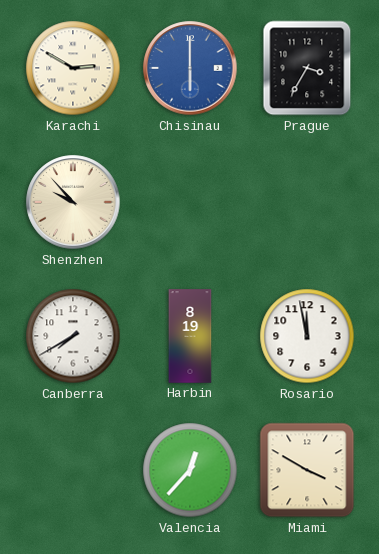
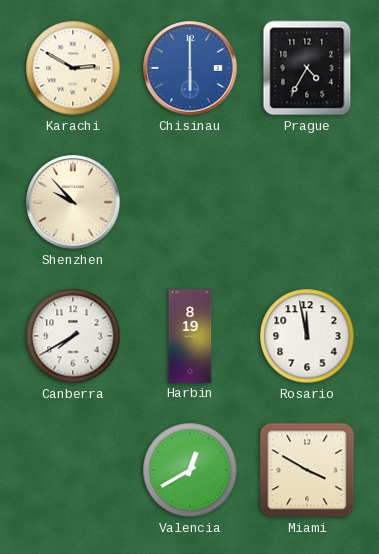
Prague: 3:35 -> 4:35
Valencia: 12:37 -> 12:40
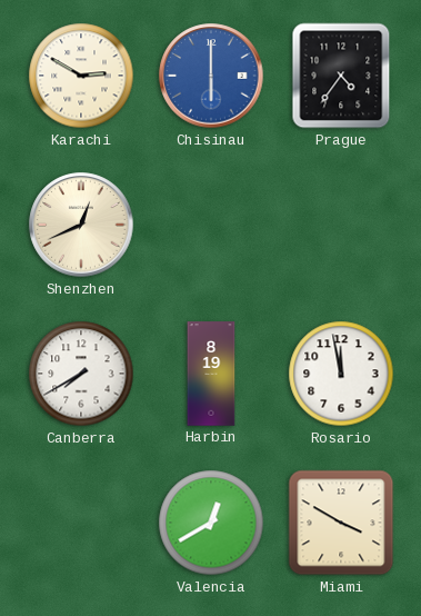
Prague: 4:35 -> 4:36
Shenzhen: 9:53 -> 12:41
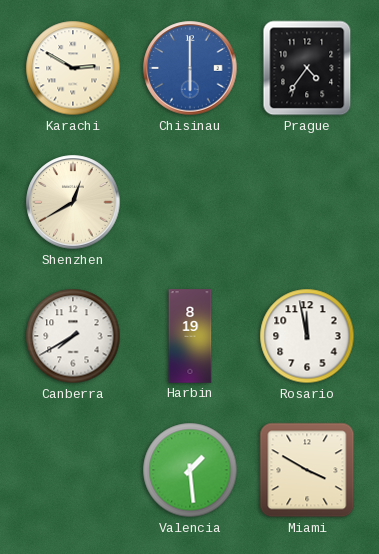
Shenzhen: 12:41 -> 12:40
Valencia: 12:40 -> 1:29
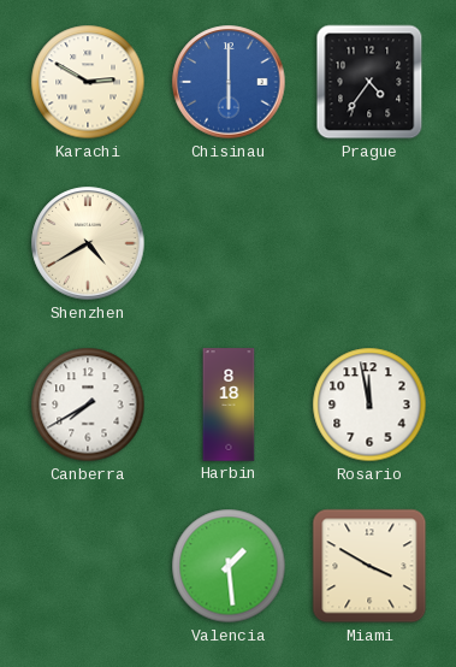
Shenzhen: 12:40 -> 4:40
Harbin: 8:19 -> 8:18
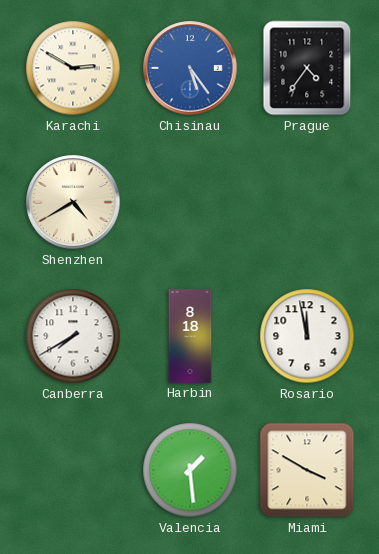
Chisinau: 6:00 -> 5:24
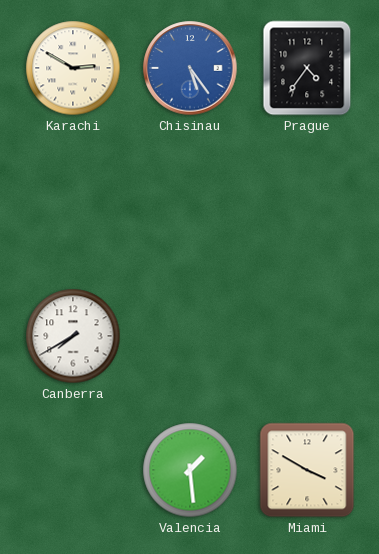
Shenzhen: 4:40 -> none
Harbin: 8:18 -> none
Rosario: 11:58 -> none
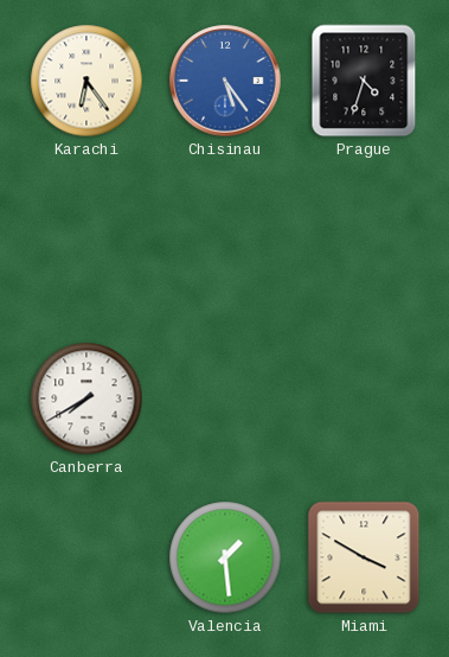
Karachi: 2:50 -> 6:24
Prague: 4:36 -> 4:33
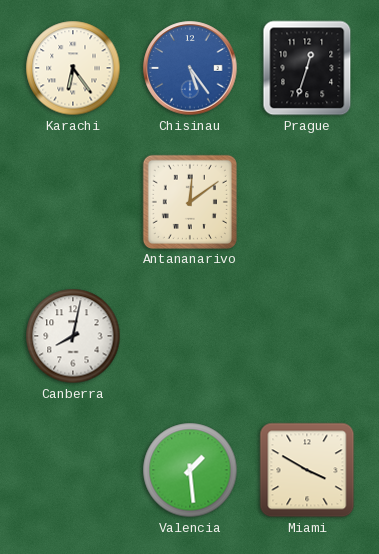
Prague: 4:33 -> 12:33
Antananarivo: none -> 12:09
Canberra: 7:40 -> 8:02
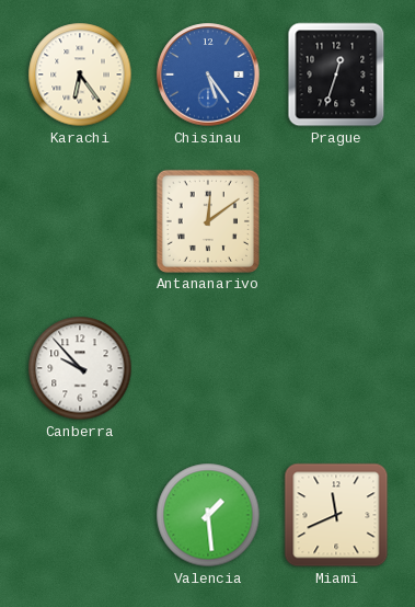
Canberra: 8:02 -> 9:53
Miami: 3:50 -> 11:41
